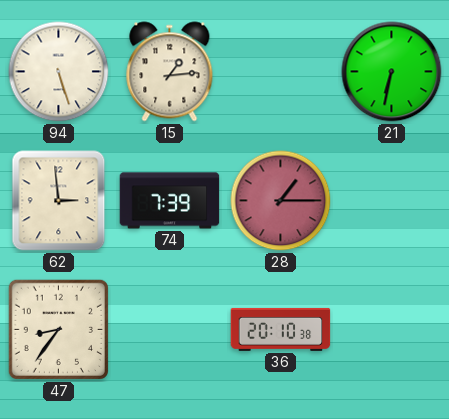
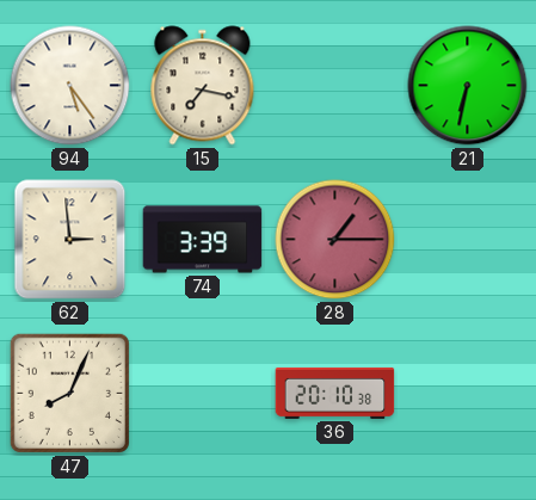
94: 5:27 -> 5:24
15: 1:14 -> 7:17
74: 7:39 -> 3:39
47: 8:36 -> 8:04
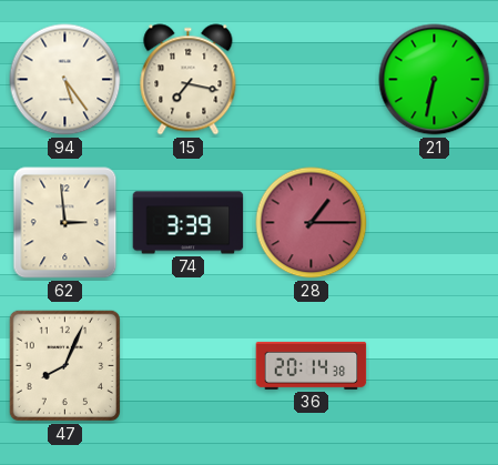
36: 20:10 -> 20:14
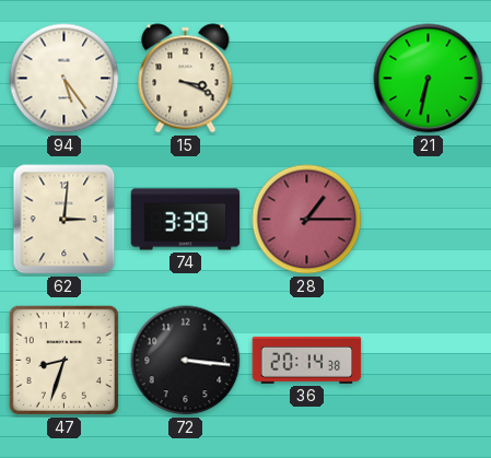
15: 7:17 -> 3:19
62: 2:59 -> 3:01
47: 8:04 -> 8:33
72: none -> 3:16
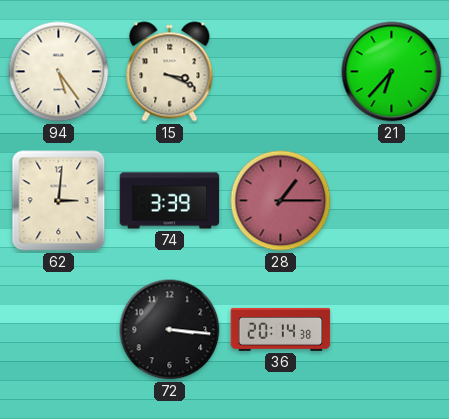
21: 6:32 -> 6:37
47: 8:33 -> none
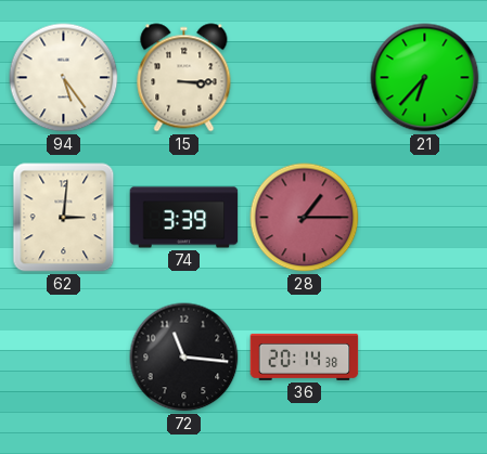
15: 3:19 -> 3:15
72: 3:16 -> 11:16
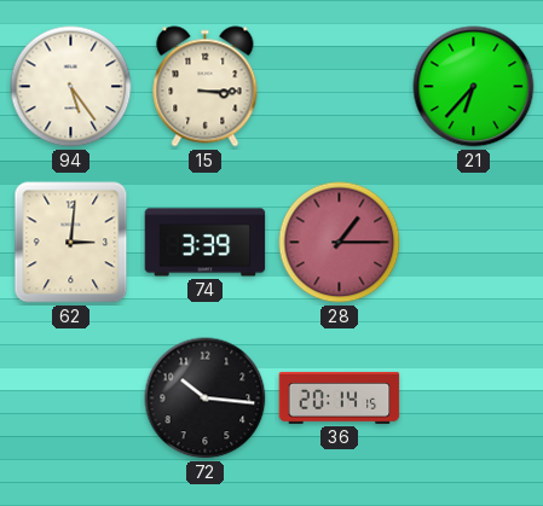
72: 11:16 -> 10:16
36: 20:14:38 -> 20:14:15
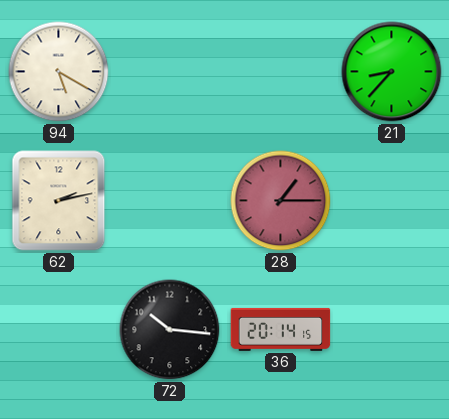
94: 5:24 -> 5:20
15: 3:15 -> none
21: 6:37 -> 8:37
62: 3:01 -> 2:13
74: 3:39 -> none
